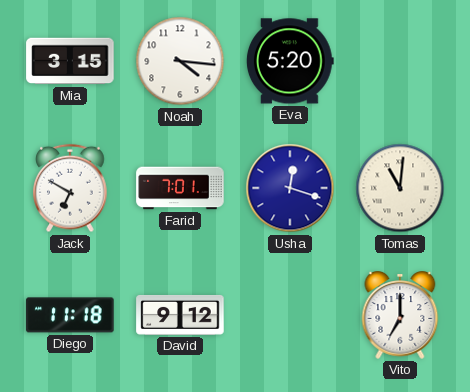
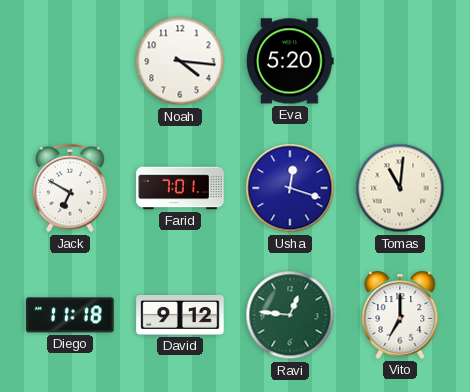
Mia: 3:15 -> none
Ravi: none -> 12:46
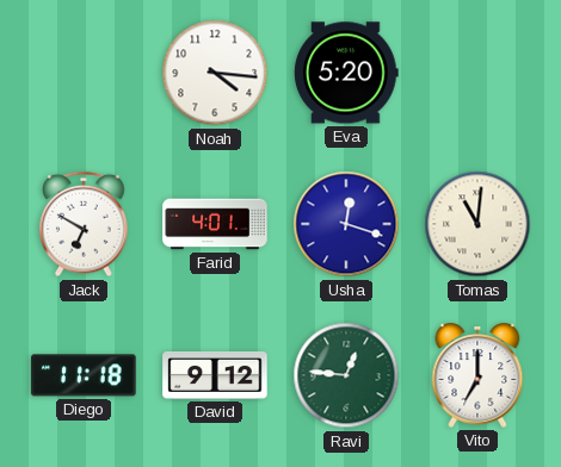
Farid: 7:01 -> 4:01
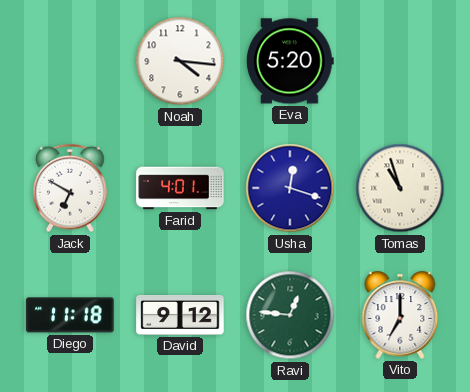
Tomas: 11:01 -> 10:57
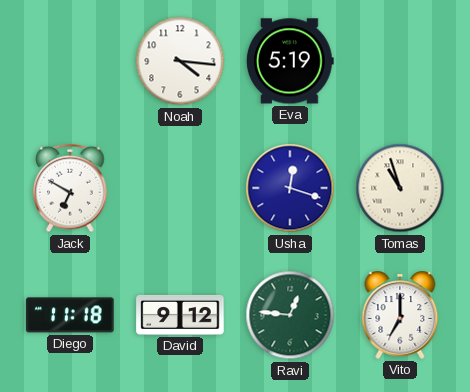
Eva: 5:20 -> 5:19
Farid: 4:01 -> none
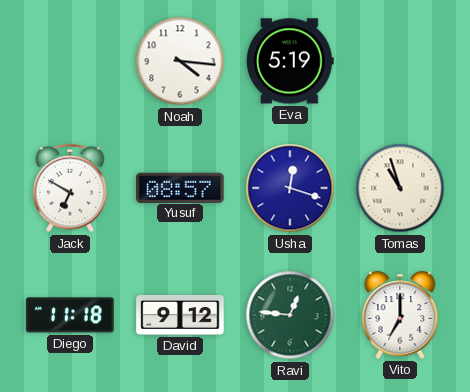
Yusuf: none -> 08:57
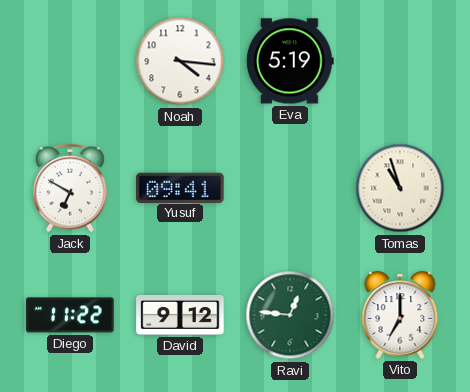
Yusuf: 08:57 -> 09:41
Usha: 12:18 -> none
Diego: 11:18 -> 11:22
